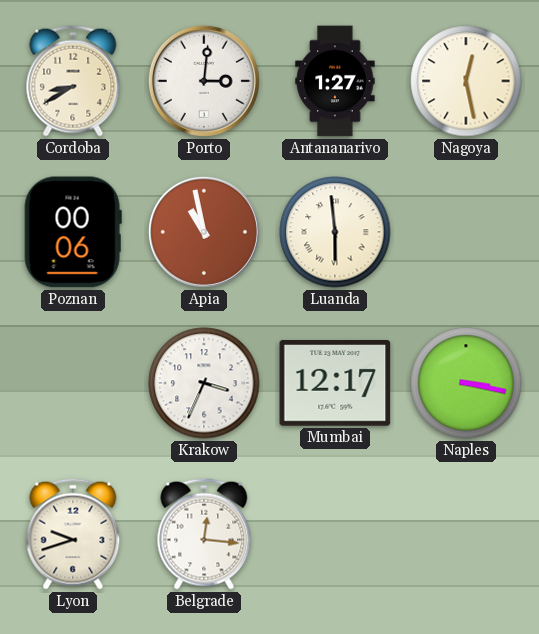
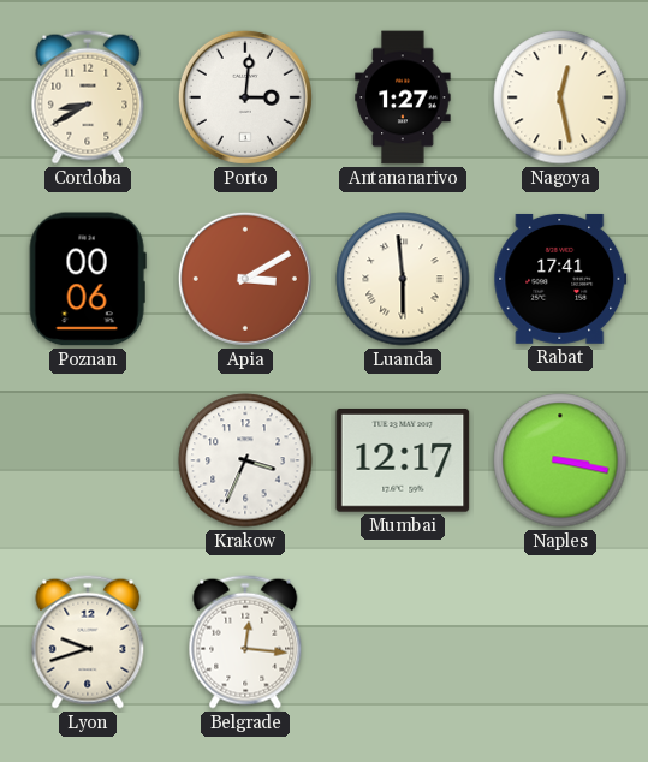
Apia: 10:58 -> 3:10
Rabat: none -> 17:41
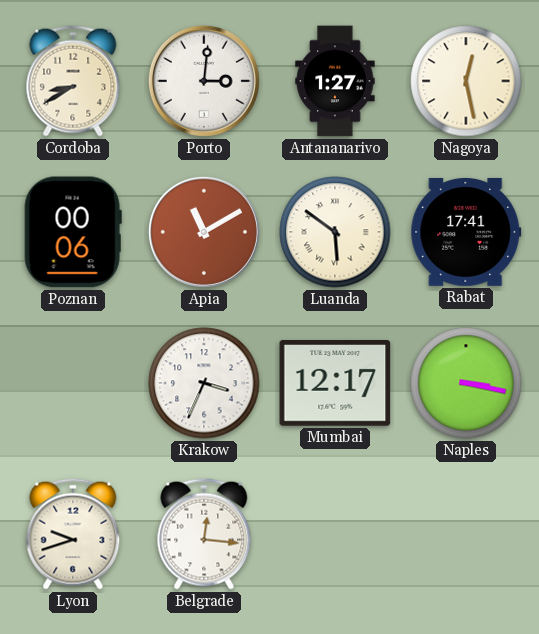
Apia: 3:10 -> 11:10
Luanda: 5:59 -> 5:51
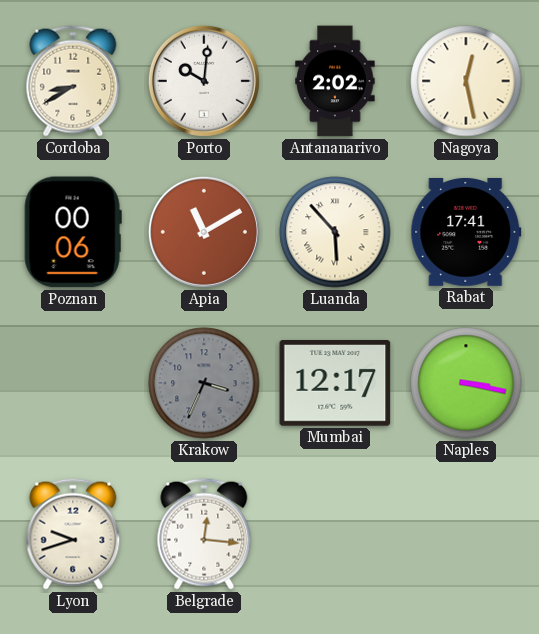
Porto: 3:01 -> 10:01
Antananarivo: 1:27 -> 2:02
Luanda: 5:51 -> 5:53
Krakow dial: white -> grey
